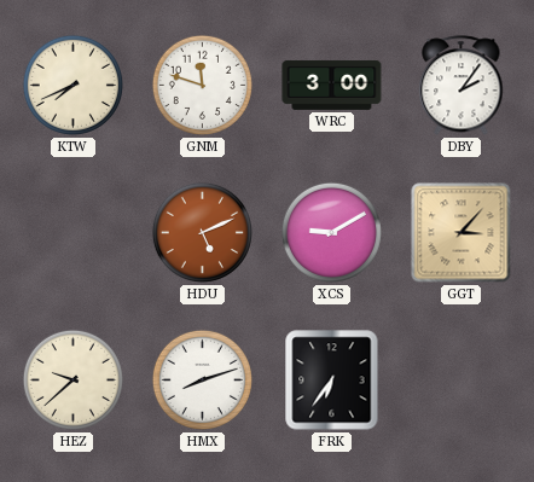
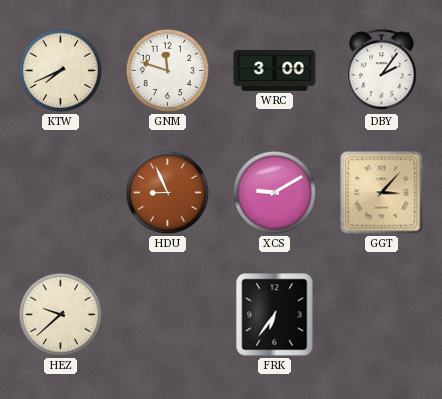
HDU: 5:11 -> 8:56
HMX: 8:12 -> none
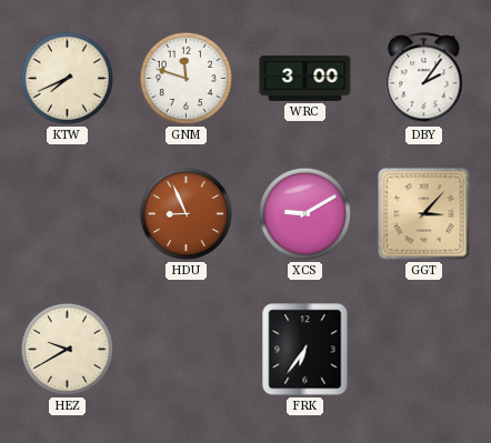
HEZ: 9:38 -> 9:40
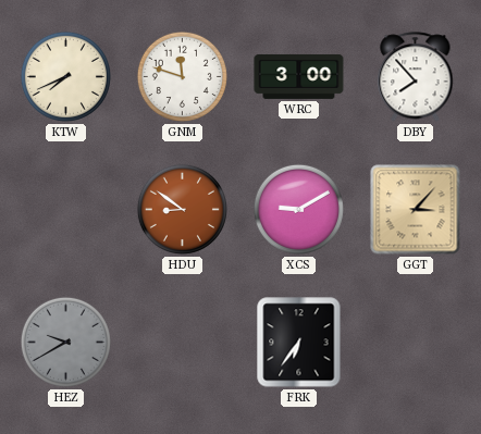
DBY: 2:06 -> 7:53
HDU: 8:56 -> 8:51
HEZ dial: cream -> grey
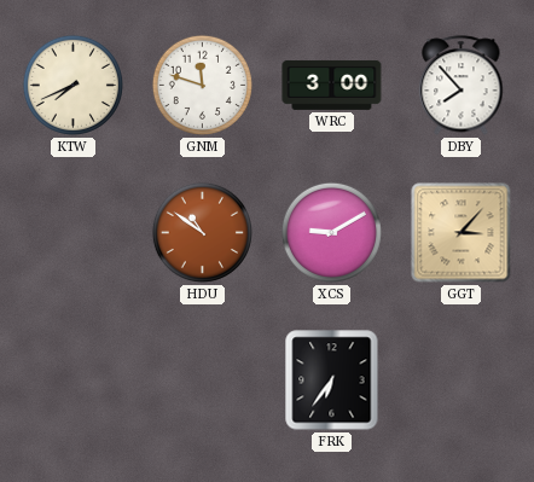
HDU: 8:51 -> 10:51
HEZ: 9:40 -> none
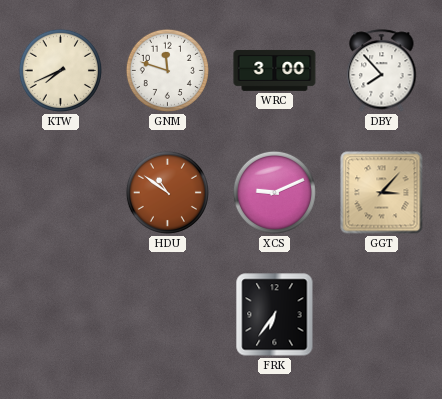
XCS: 9:10 -> 9:11
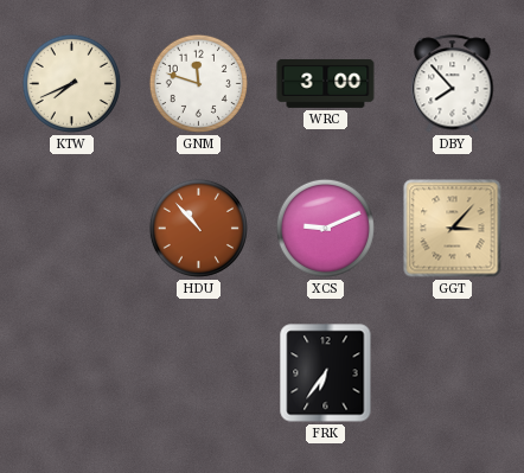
HDU: 10:51 -> 10:53
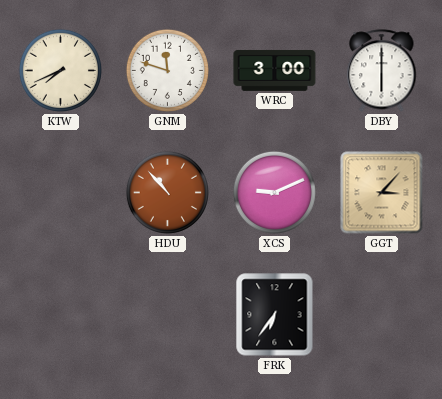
DBY: 7:53 -> 6:00
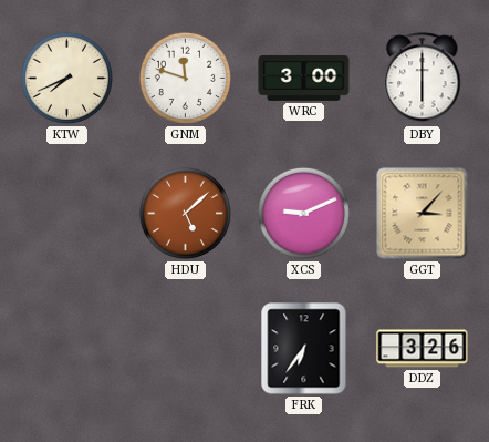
HDU: 10:53 -> 5:08
DDZ: none -> 3:26
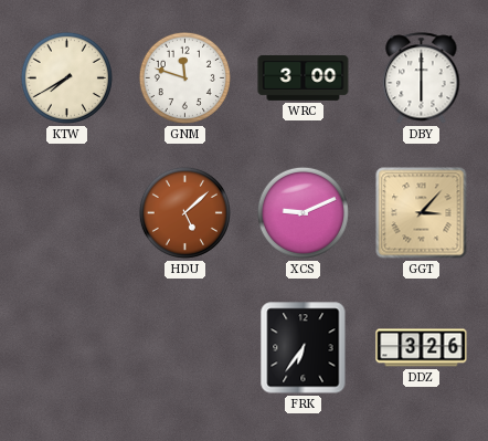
KTW: 7:41 -> 7:40
